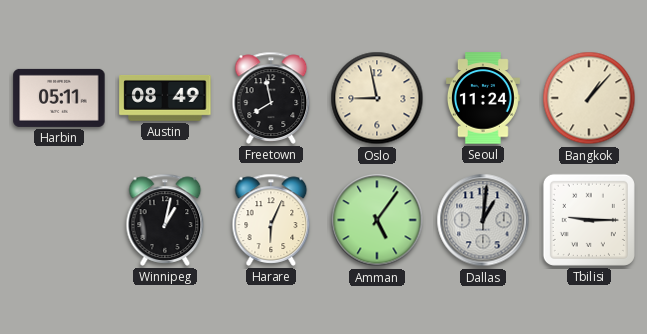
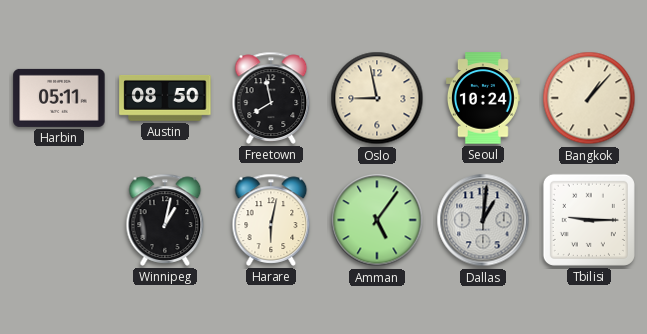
Austin: 08:49 -> 08:50
Seoul: 11:24 -> 10:24
Harare: 6:04 -> 6:02
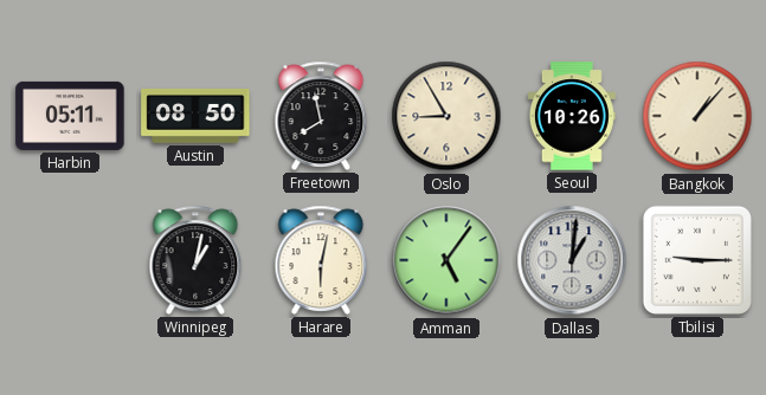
Oslo: 8:58 -> 8:55
Seoul: 10:24 -> 10:26
